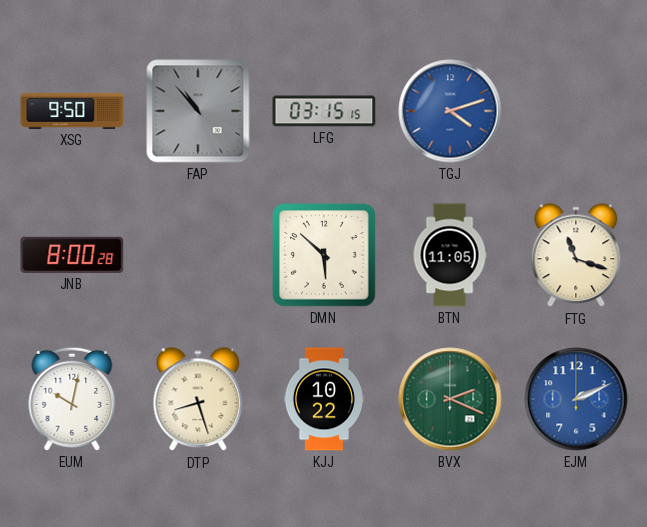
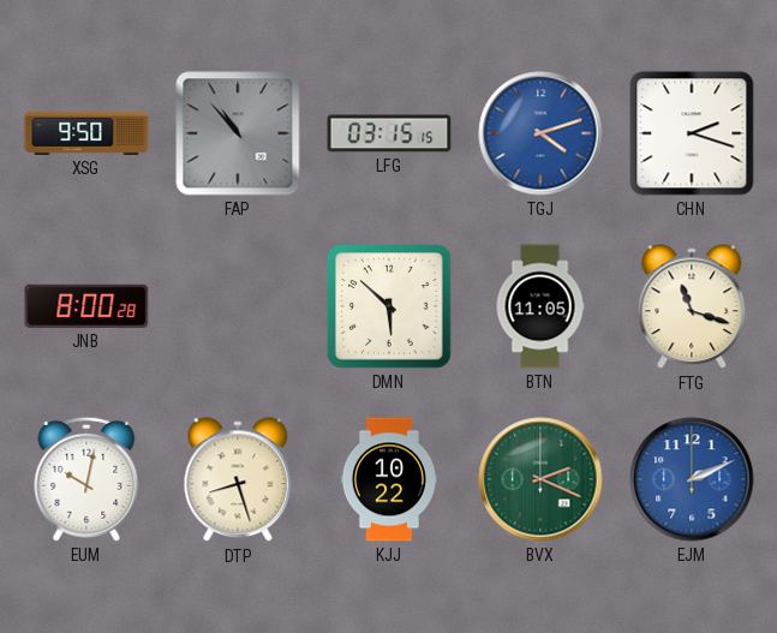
CHN: none -> 2:18
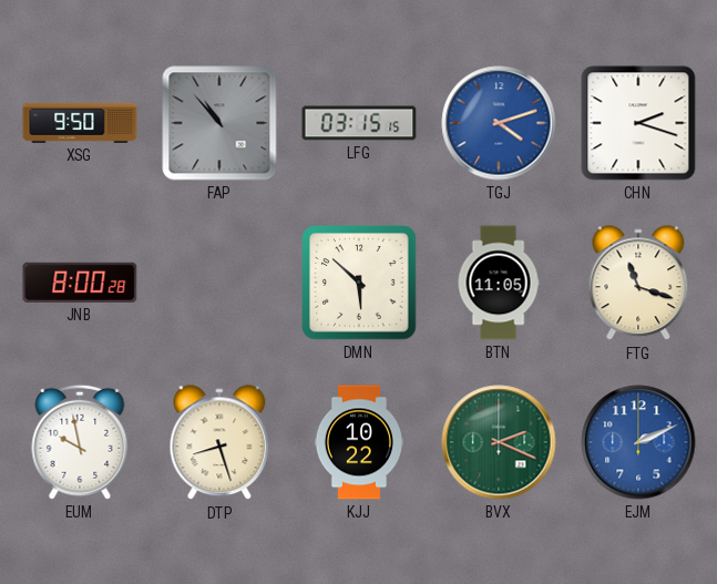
EUM: 10:02 -> 9:58
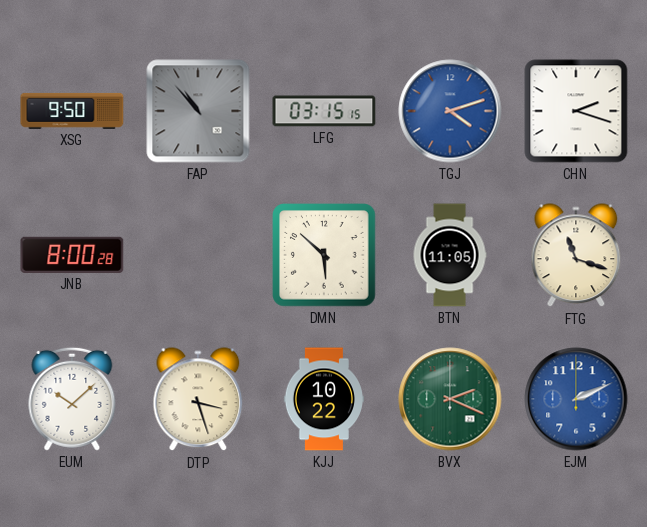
EUM: 9:58 -> 10:08
DTP: 8:27 -> 3:27
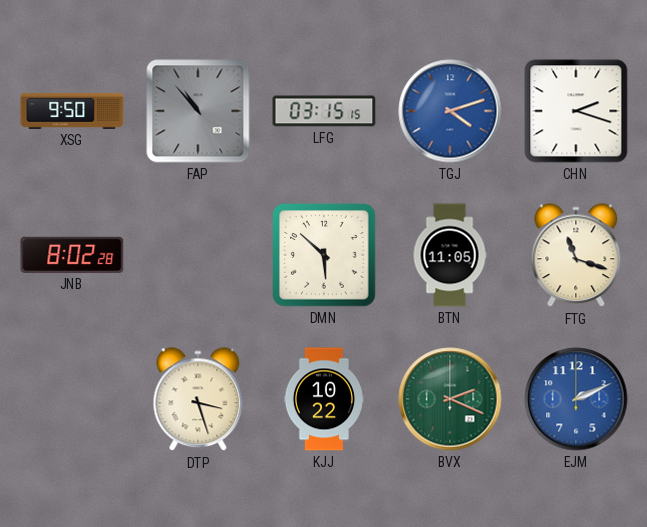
JNB: 8:00 -> 8:02
EUM: 10:08 -> none
